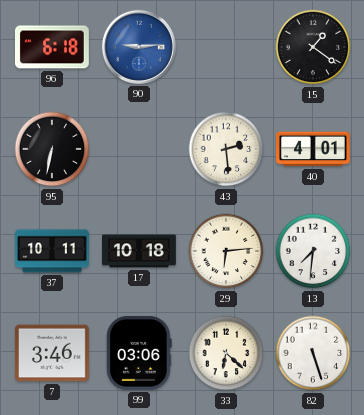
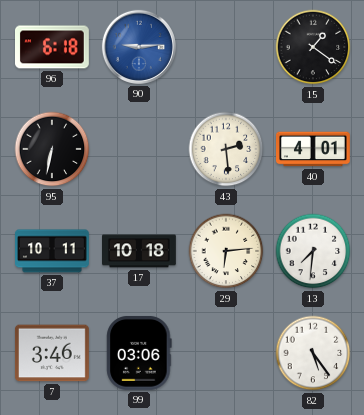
33: 6:22 -> none
82: 5:27 -> 5:24
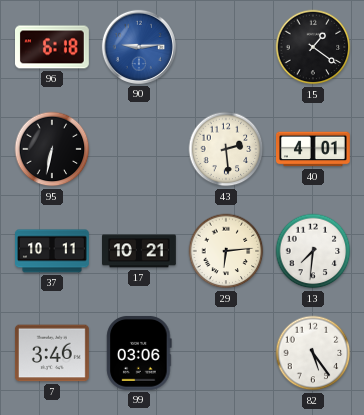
17: 10:18 -> 10:21
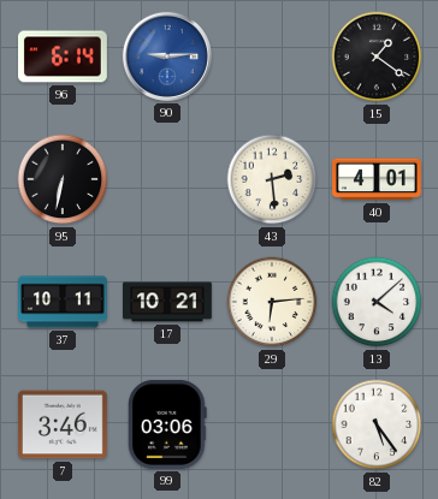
96: 6:18 -> 6:14
13: 7:31 -> 4:08
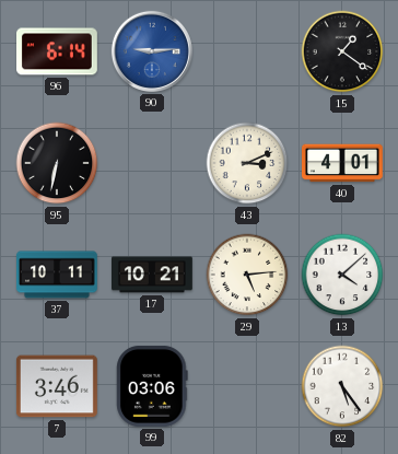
43: 2:29 -> 3:11
29: 6:14 -> 5:14
